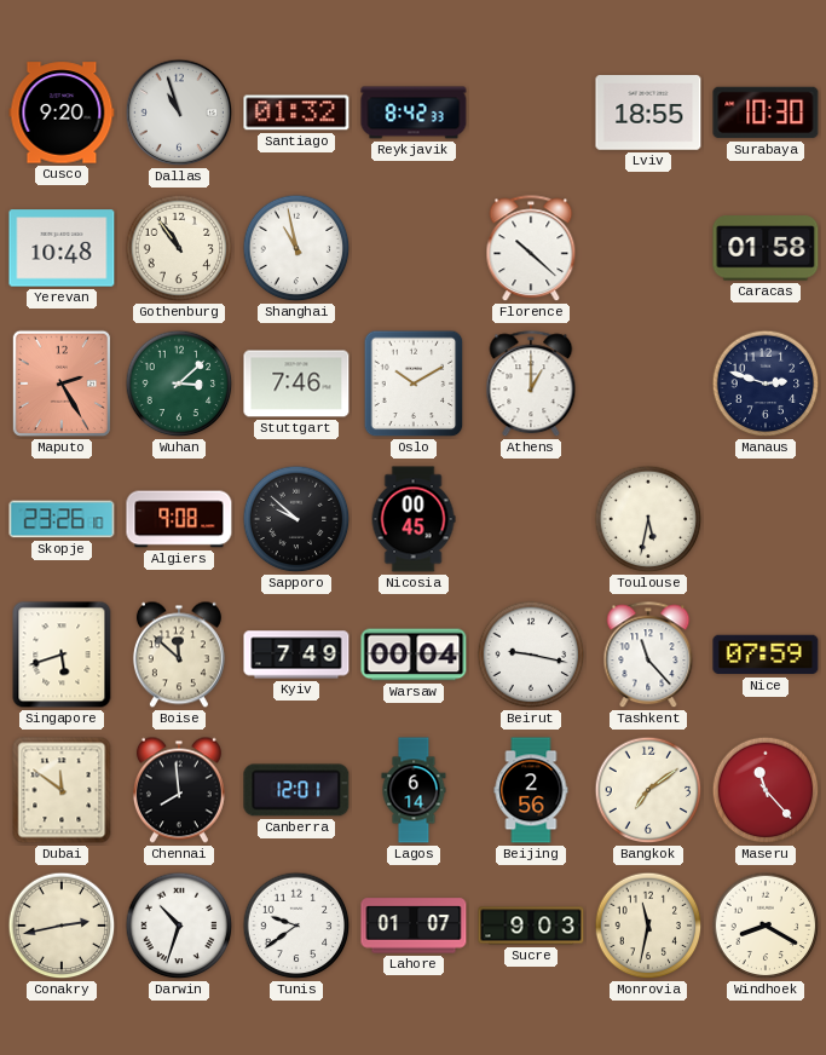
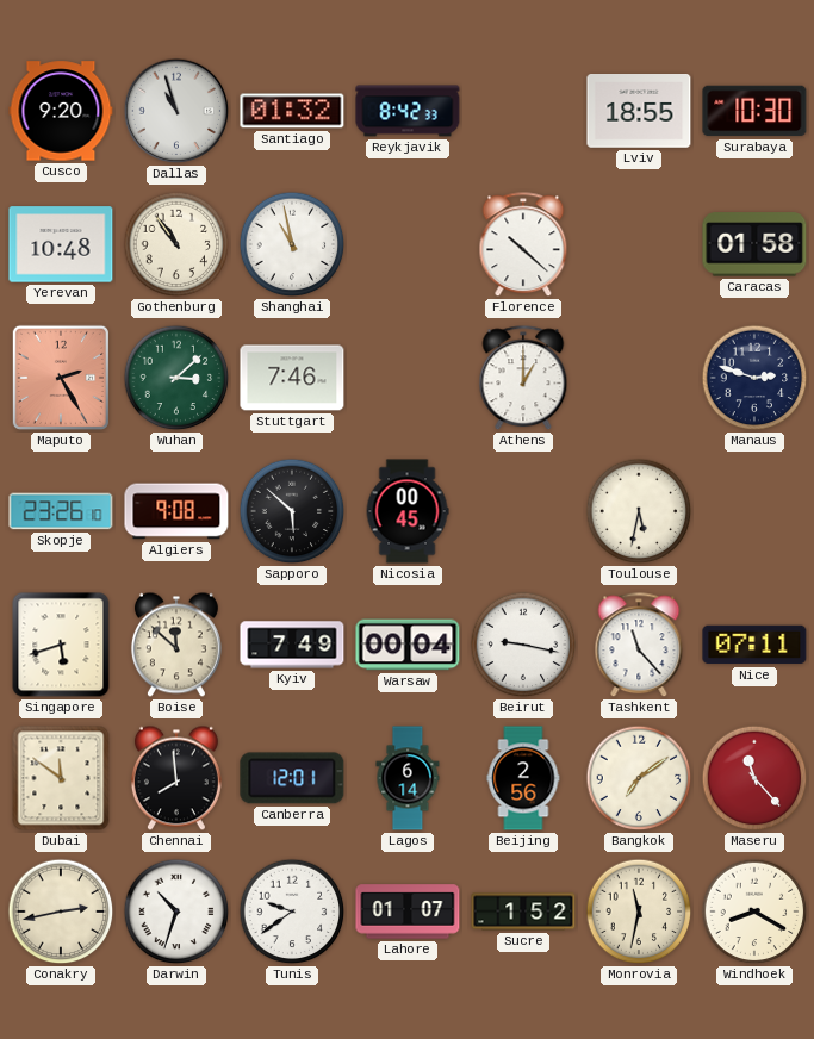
Oslo: 10:10 -> none
Sapporo: 9:52 -> 5:52
Nice: 07:59 -> 07:11
Sucre: 9:03 -> 1:52
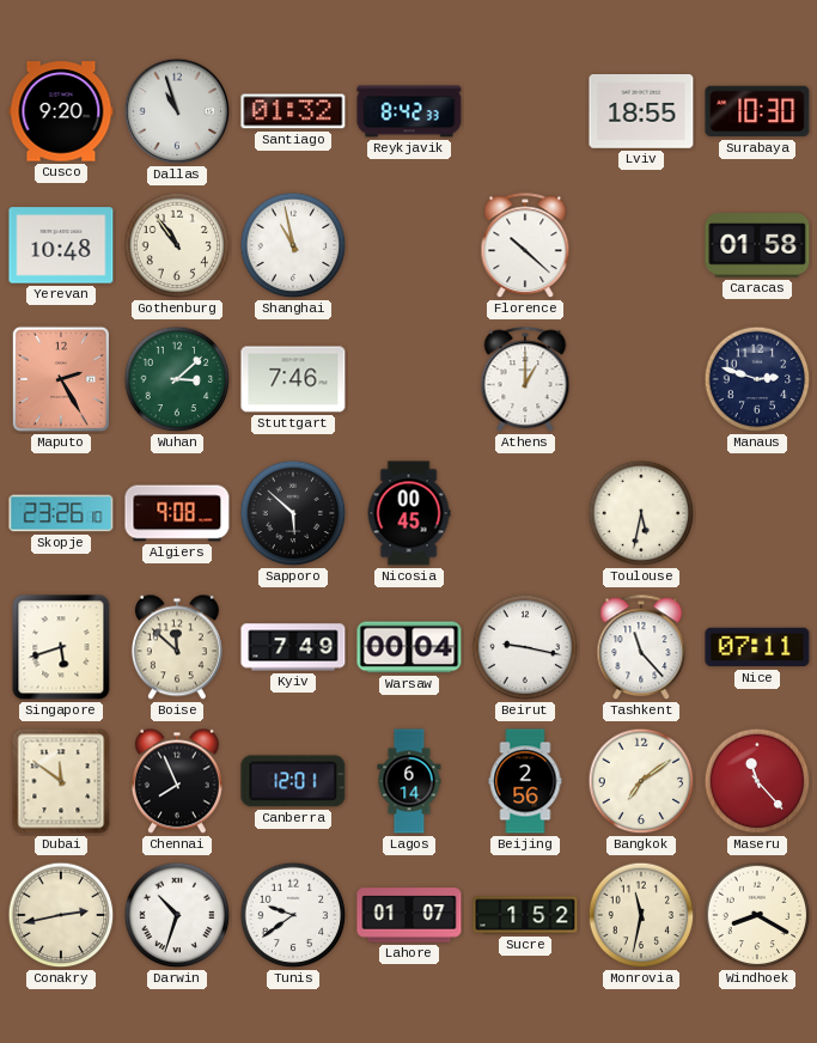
Chennai: 7:59 -> 7:56
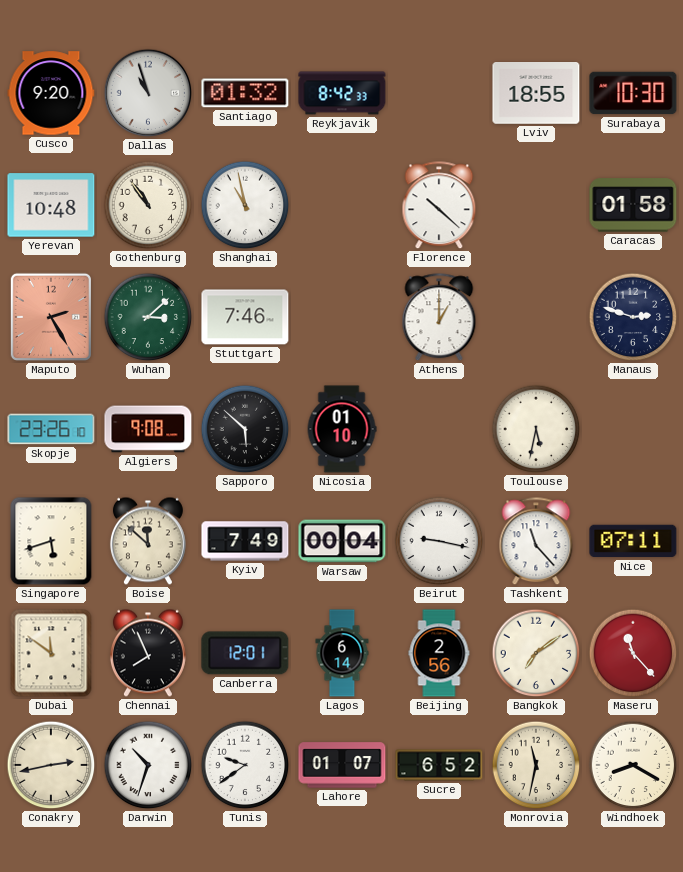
Nicosia: 00:45 -> 01:10
Sucre: 1:52 -> 6:52
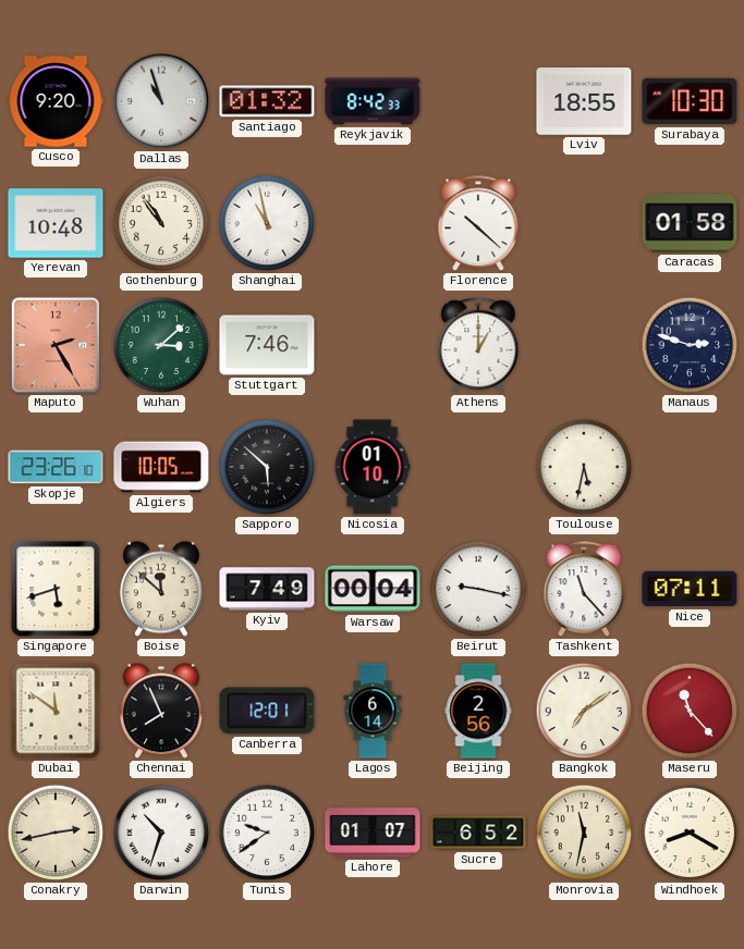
Algiers: 9:08 -> 10:05
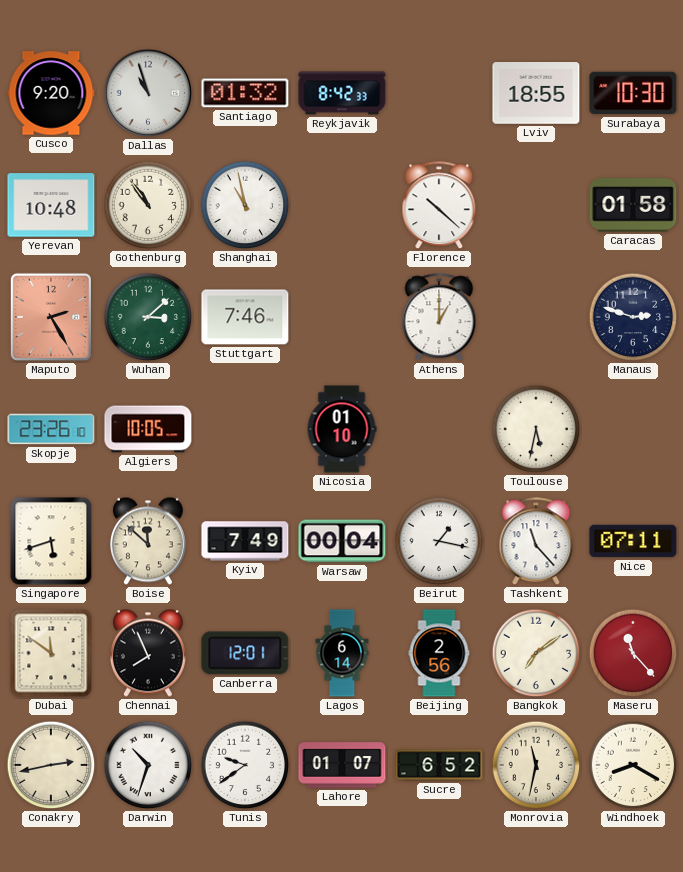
Sapporo: 5:52 -> none
Beirut: 9:17 -> 1:17
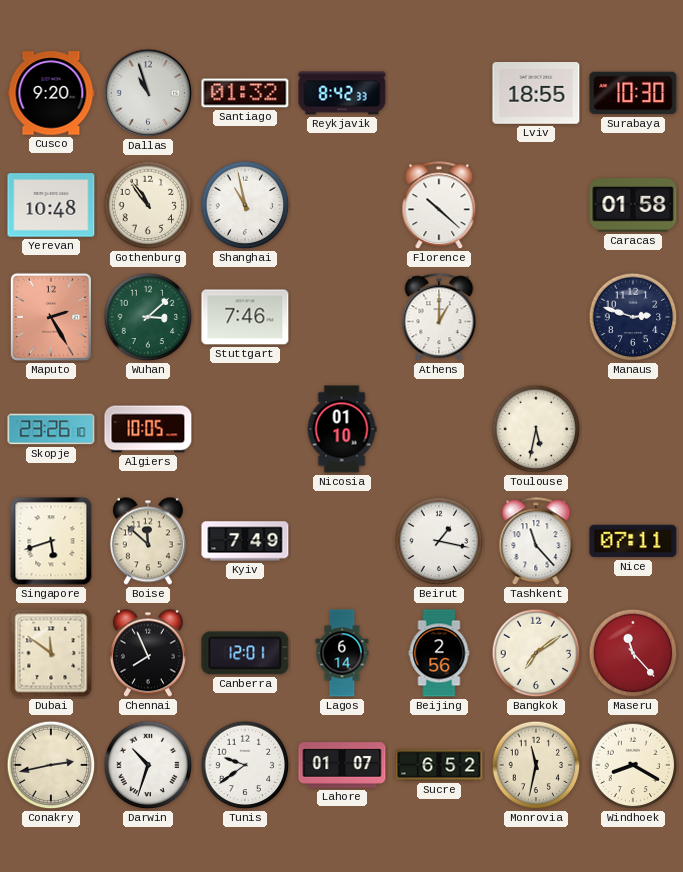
Warsaw: 00:04 -> none
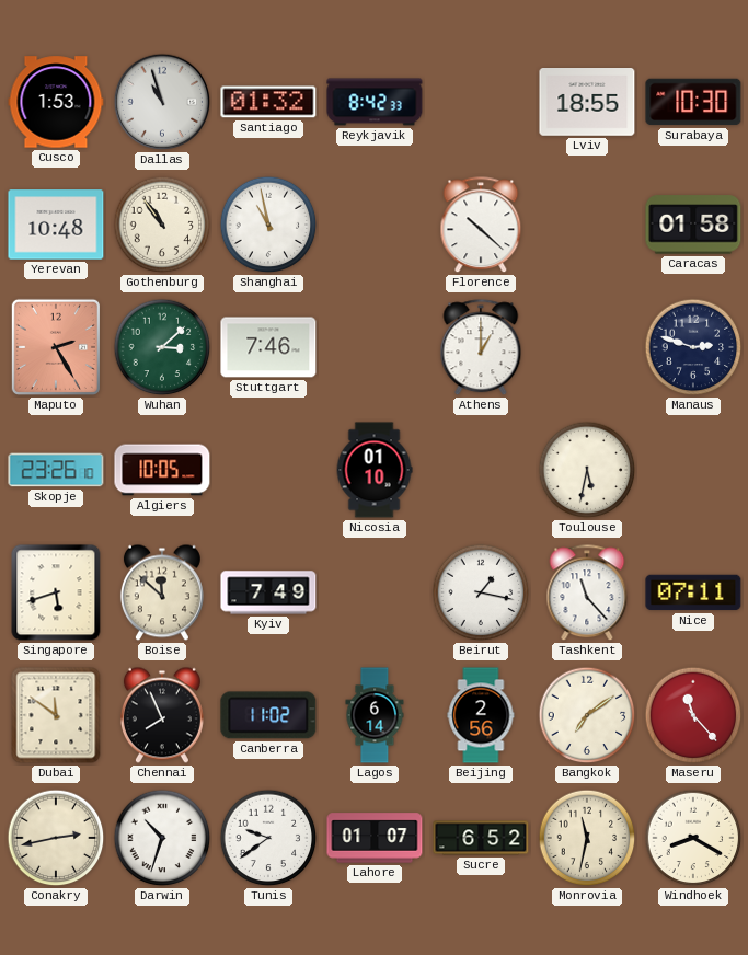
Cusco: 9:20 -> 1:53
Canberra: 12:01 -> 11:02
